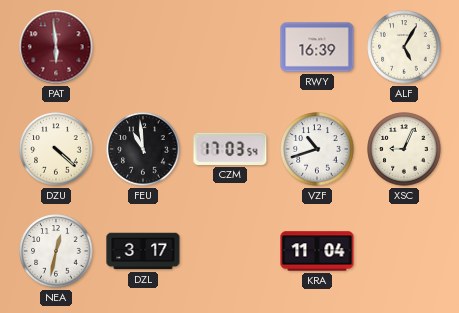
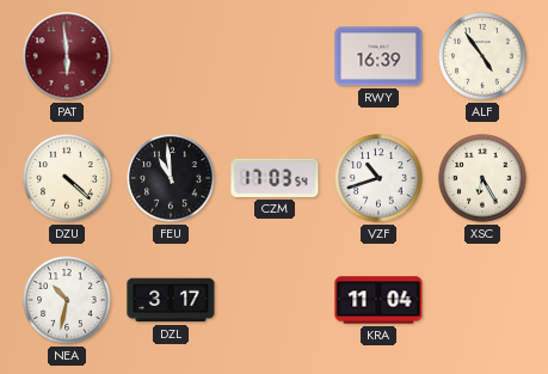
ALF: 5:05 -> 4:54
XSC: 9:04 -> 6:25
NEA: 12:32 -> 10:32
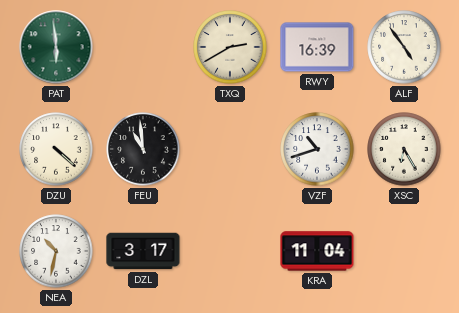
PAT dial: burgundy -> green
TXQ: none -> 2:40
CZM: 17:03 -> none
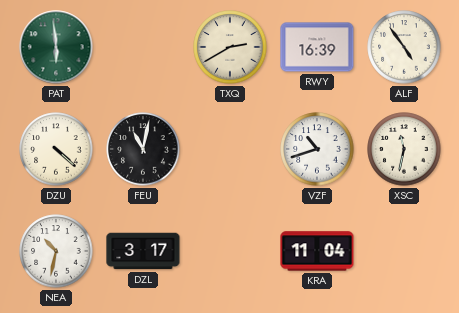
FEU: 10:59 -> 11:02
XSC: 6:25 -> 11:32
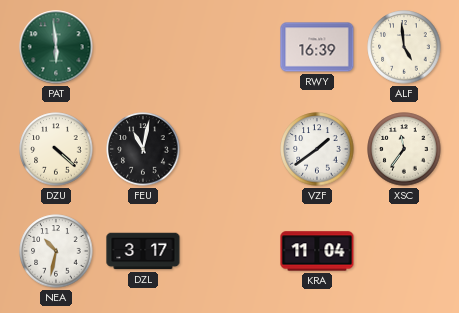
TXQ: 2:40 -> none
ALF: 4:54 -> 4:59
VZF: 10:42 -> 1:39
XSC: 11:32 -> 11:36
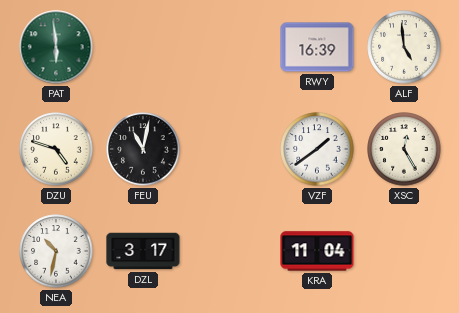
DZU: 4:22 -> 4:48
XSC: 11:36 -> 12:25
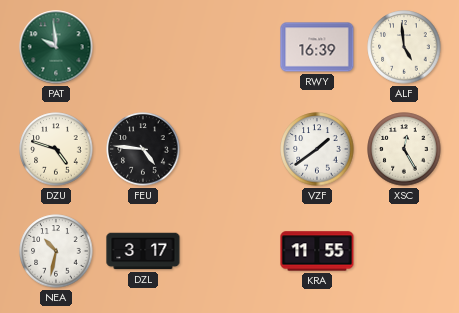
PAT: 5:59 -> 9:59
FEU: 11:02 -> 4:46
KRA: 11:04 -> 11:55
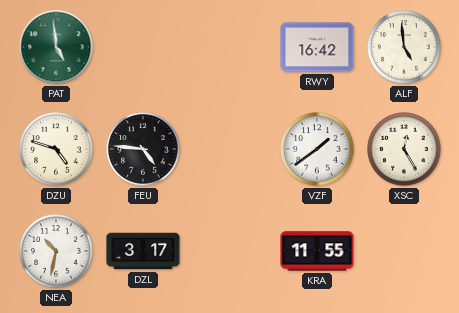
PAT: 9:59 -> 4:59
RWY: 16:39 -> 16:42
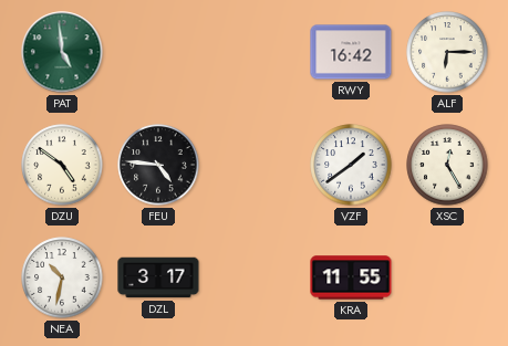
ALF: 4:59 -> 6:15
DZU: 4:48 -> 4:51
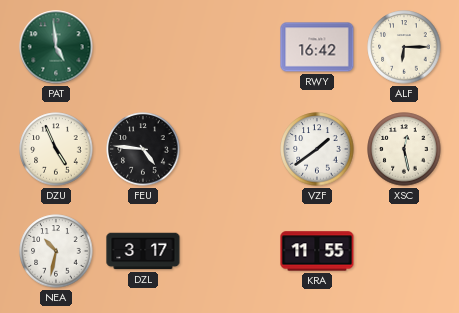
DZU: 4:51 -> 4:56
XSC: 12:25 -> 12:28
